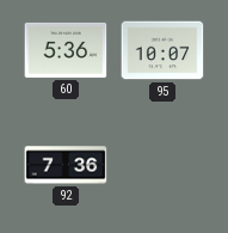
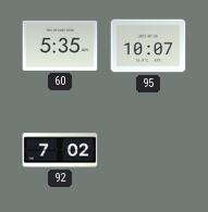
60: 5:36 -> 5:35
92: 7:36 -> 7:02
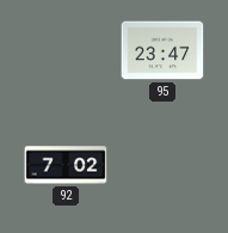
60: 5:35 -> none
95: 10:07 -> 23:47
